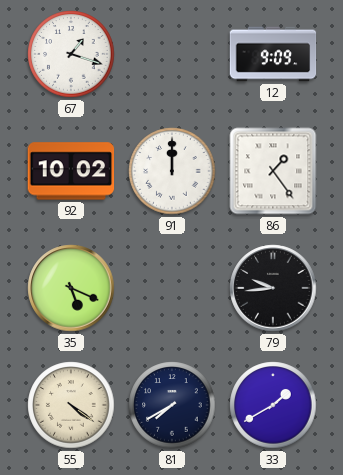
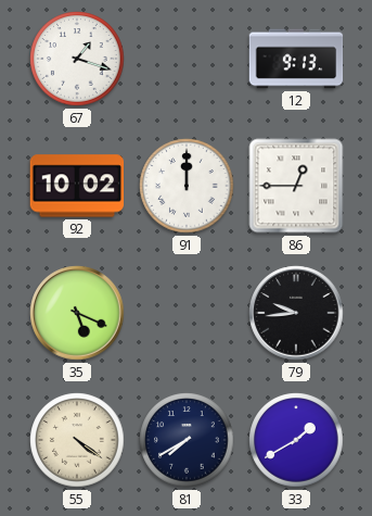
12: 9:09 -> 9:13
86: 1:24 -> 12:45
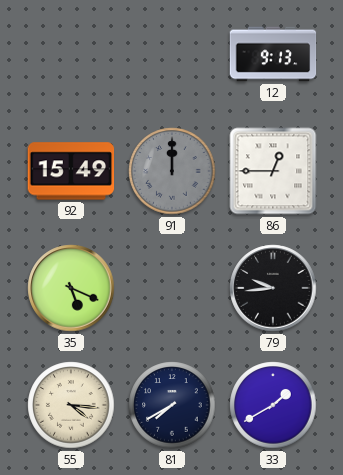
67: 1:18 -> none
92: 10:02 -> 15:49
91 dial: white -> grey
55: 4:21 -> 4:16
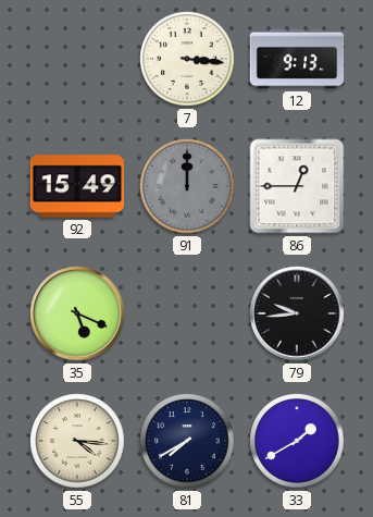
7: none -> 3:16
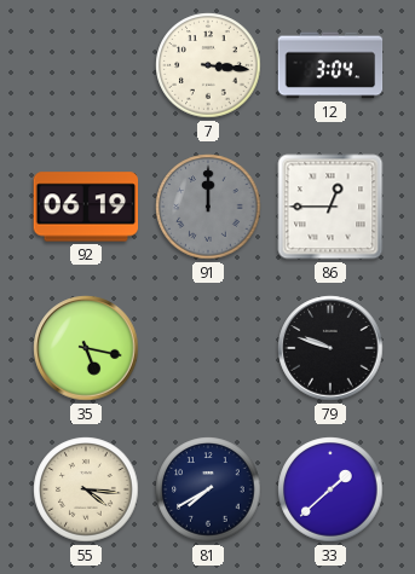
12: 9:13 -> 3:04
92: 15:49 -> 06:19
35: 5:19 -> 5:17
79: 9:44 -> 9:48
33: 1:40 -> 1:38
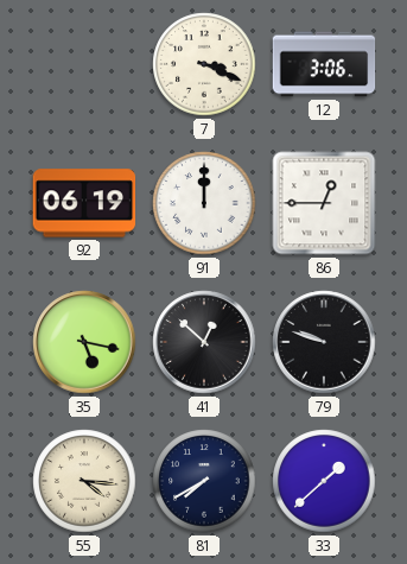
7: 3:16 -> 3:19
12: 3:04 -> 3:06
91 dial: grey -> white
41: none -> 12:52
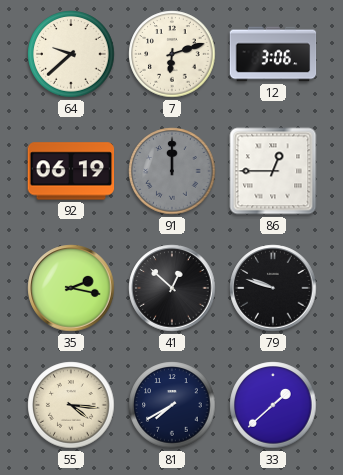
64: none -> 9:38
7: 3:19 -> 6:12
91 dial: white -> grey
35: 5:17 -> 2:17
